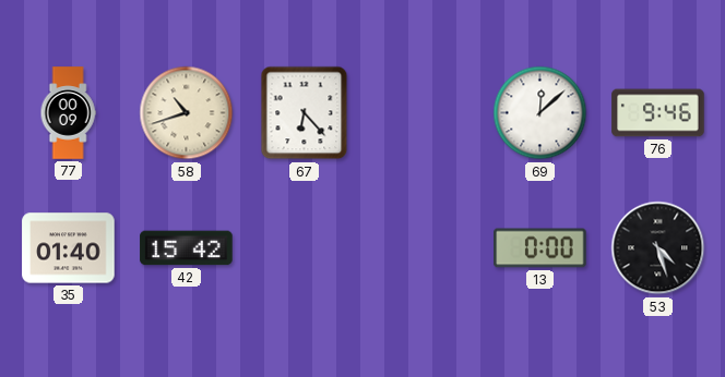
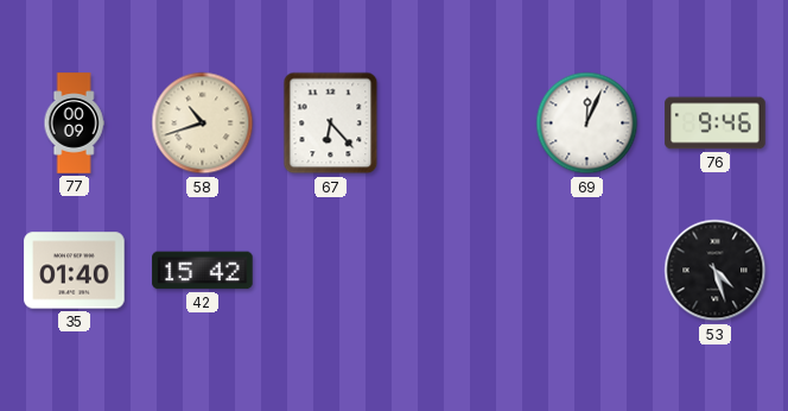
69: 12:08 -> 12:04
13: 0:00 -> none
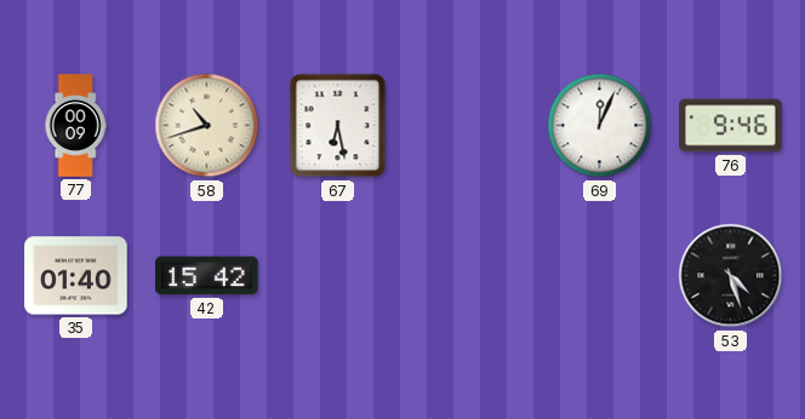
67: 6:23 -> 6:28
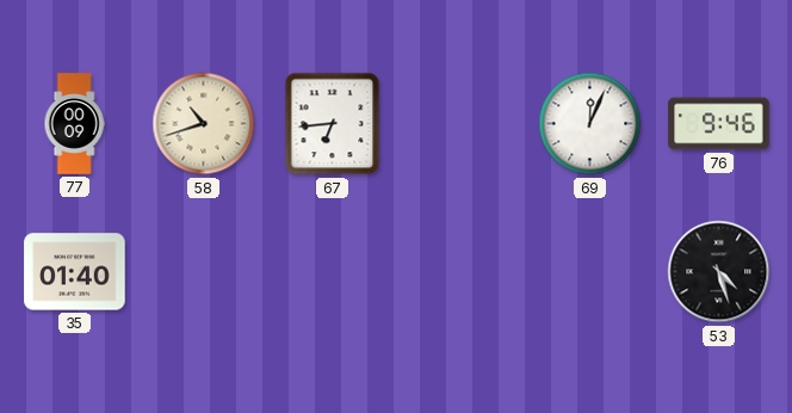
67: 6:28 -> 6:44
42: 15:42 -> none
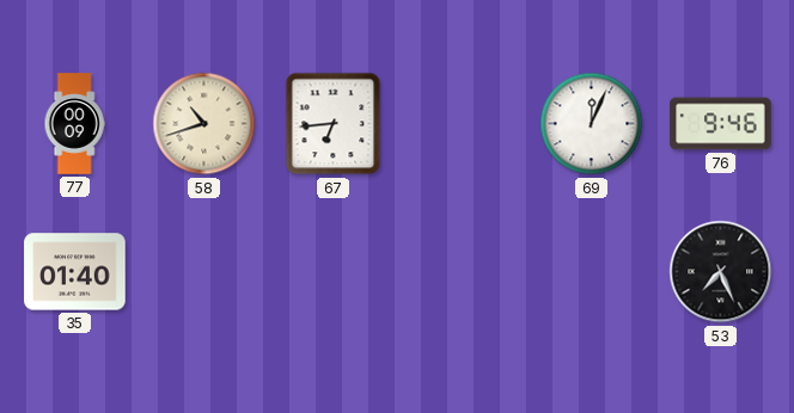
53: 4:27 -> 7:26
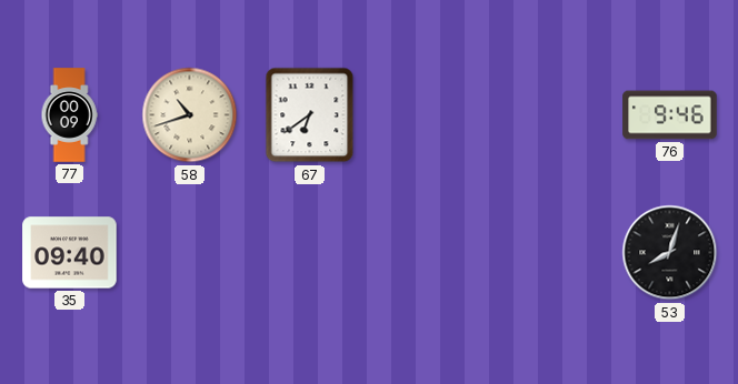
67: 6:44 -> 6:39
69: 12:04 -> none
35: 01:40 -> 09:40
53: 7:26 -> 8:03
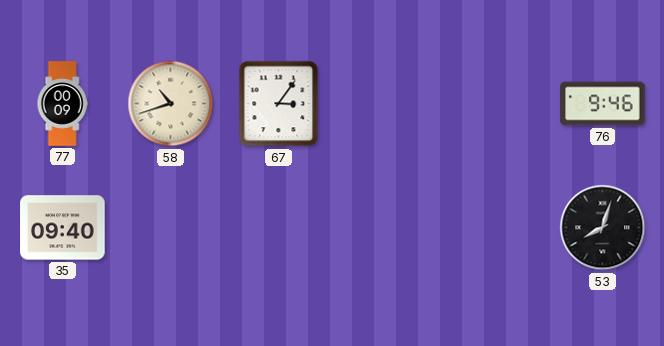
67: 6:39 -> 3:06
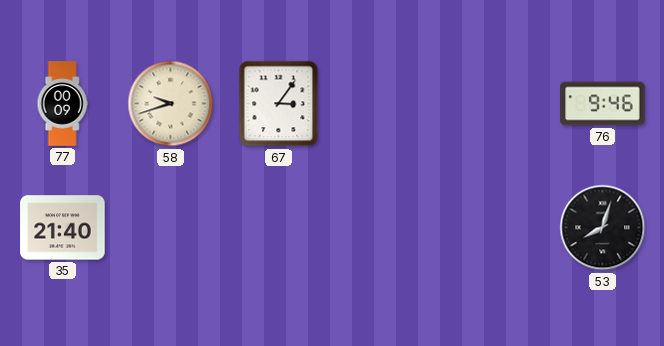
58: 10:42 -> 9:42
35: 09:40 -> 21:40
